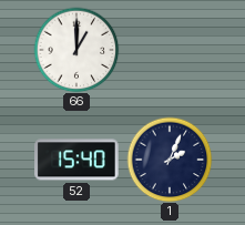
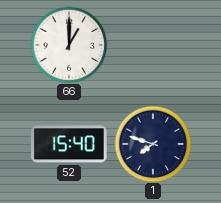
1: 2:04 -> 7:48
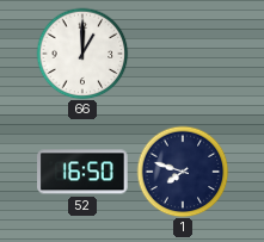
52: 15:40 -> 16:50
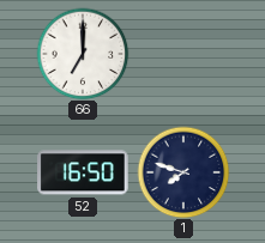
66: 1:00 -> 7:00
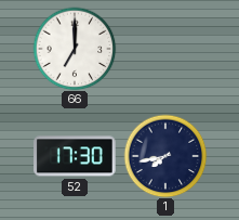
52: 16:50 -> 17:30
1: 7:48 -> 7:43
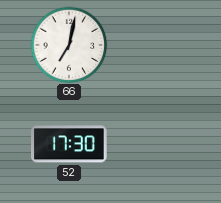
66: 7:00 -> 7:02
1: 7:43 -> none
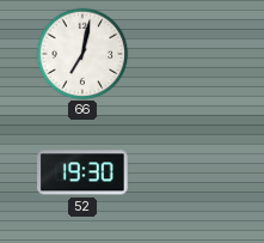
52: 17:30 -> 19:30
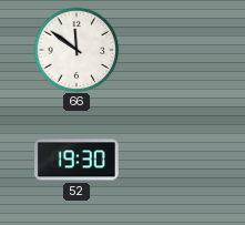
66: 7:02 -> 11:51
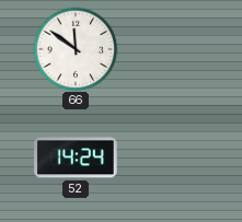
52: 19:30 -> 14:24
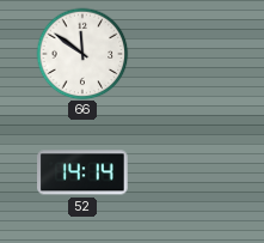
52: 14:24 -> 14:14
